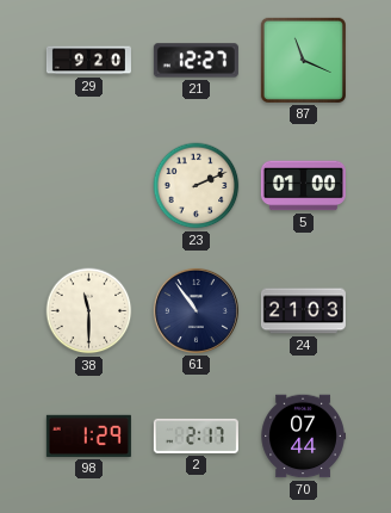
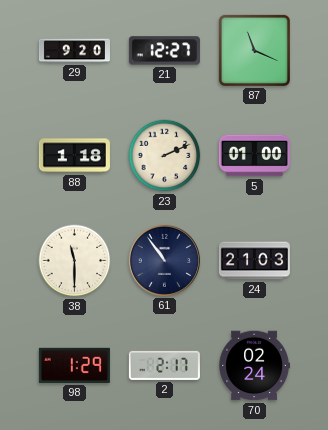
88: none -> 1:18
70: 07:44 -> 02:24
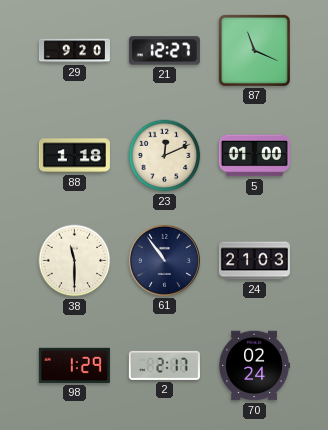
23: 2:11 -> 12:11
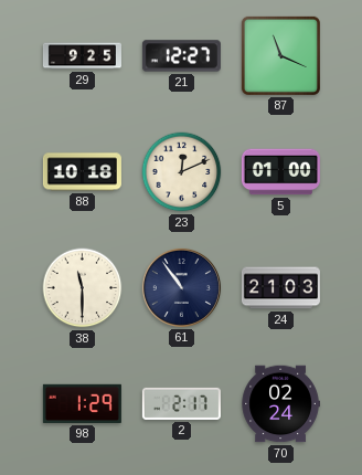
29: 9:20 -> 9:25
88: 1:18 -> 10:18
